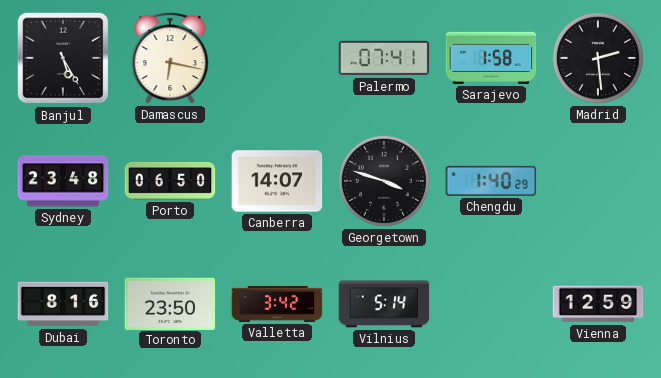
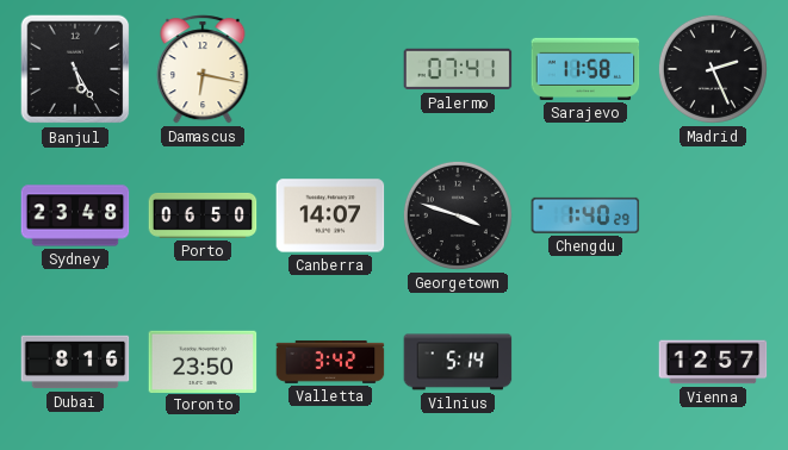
Sarajevo: 1:58 -> 11:58
Madrid: 2:29 -> 2:26
Vienna: 12:59 -> 12:57
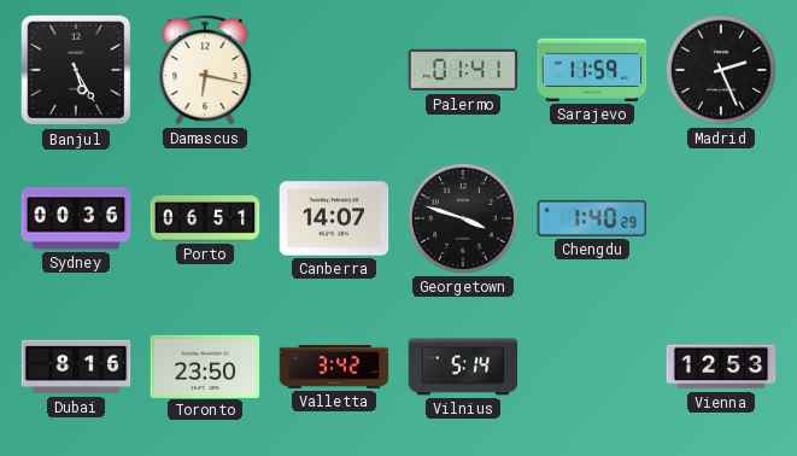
Palermo: 07:41 -> 01:41
Sarajevo: 11:58 -> 11:59
Sydney: 23:48 -> 00:36
Porto: 06:50 -> 06:51
Vienna: 12:57 -> 12:53
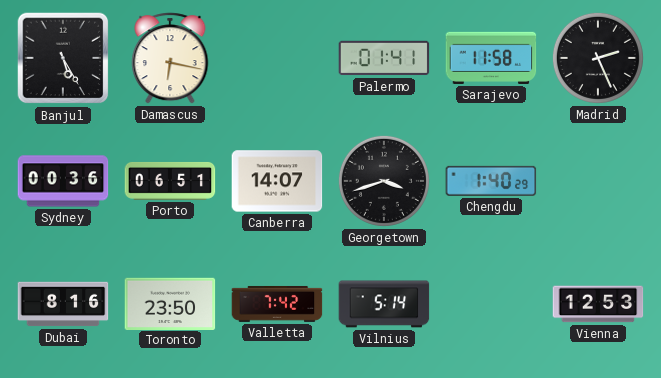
Sarajevo: 11:59 -> 11:58
Georgetown: 3:48 -> 3:42
Valletta: 3:42 -> 7:42
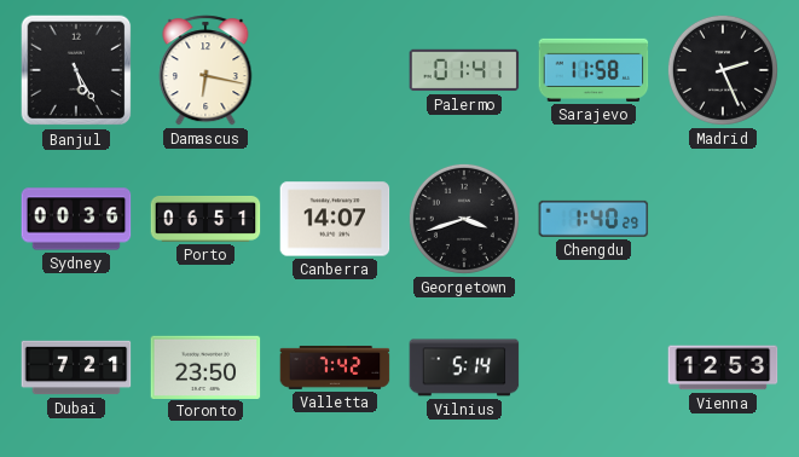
Dubai: 8:16 -> 7:21
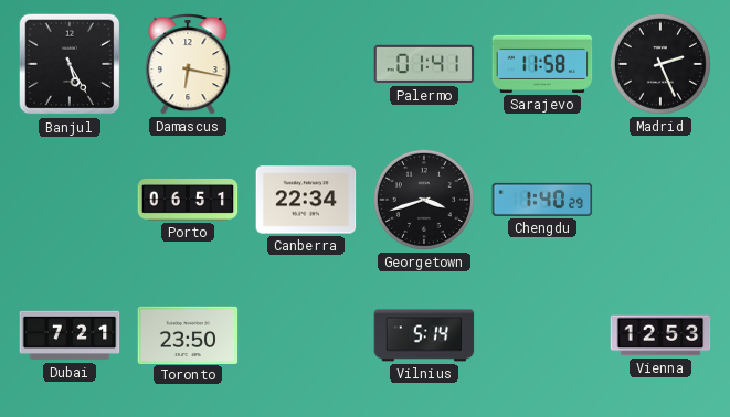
Sydney: 00:36 -> none
Canberra: 14:07 -> 22:34
Valletta: 7:42 -> none
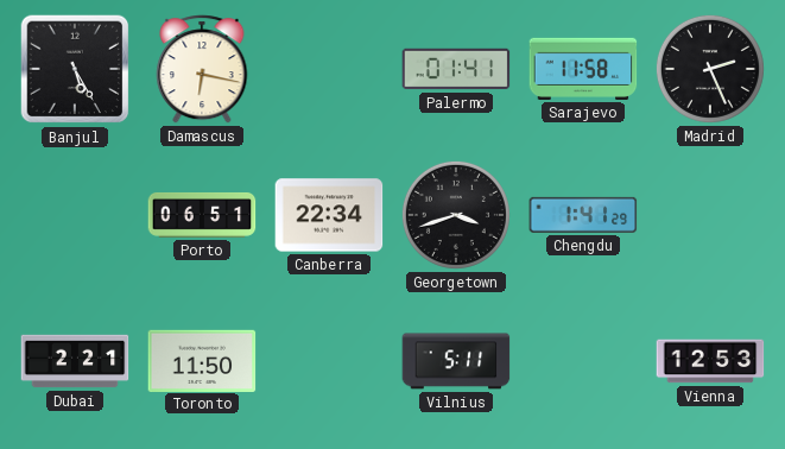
Chengdu: 1:40 -> 1:41
Dubai: 7:21 -> 2:21
Toronto: 23:50 -> 11:50
Vilnius: 5:14 -> 5:11
